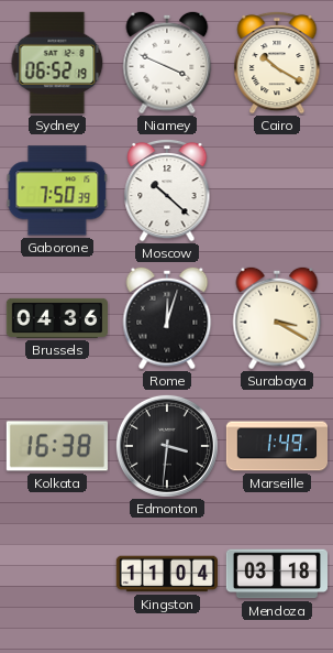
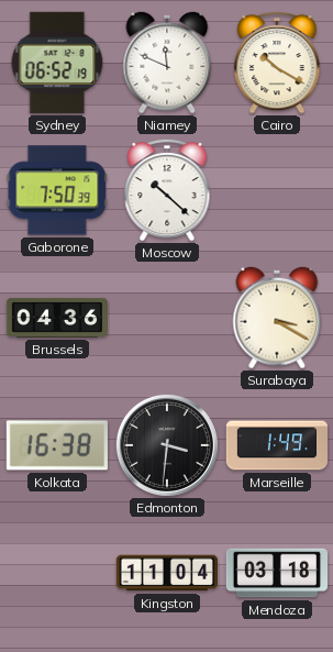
Niamey: 3:49 -> 11:49
Rome: 12:03 -> none
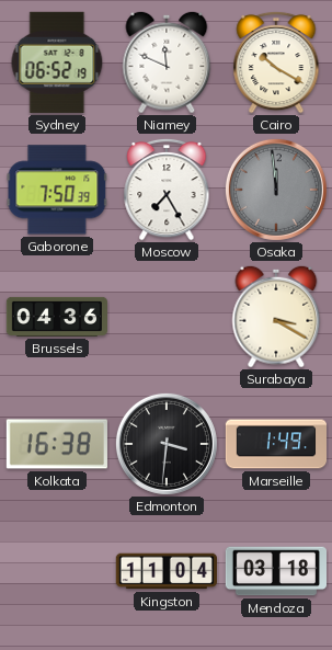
Moscow: 10:22 -> 7:25
Osaka: none -> 11:59
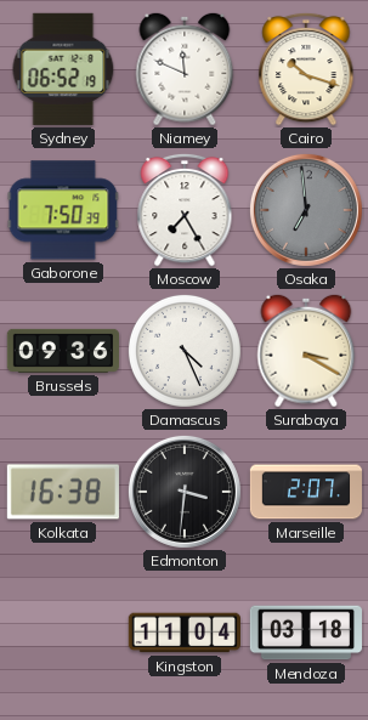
Cairo: 10:20 -> 10:18
Osaka: 11:59 -> 6:59
Brussels: 04:36 -> 09:36
Damascus: none -> 4:26
Marseille: 1:49 -> 2:07
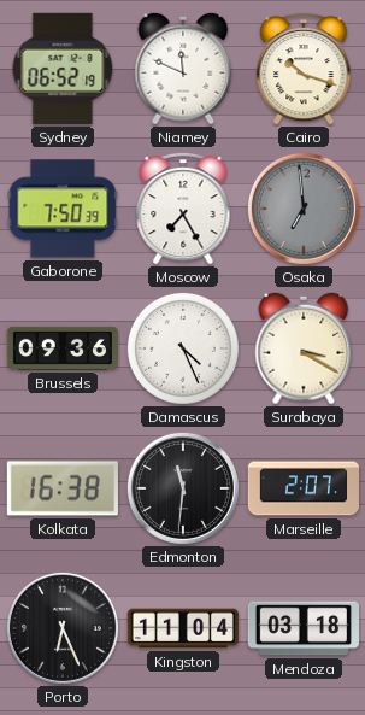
Edmonton: 3:31 -> 11:31
Porto: none -> 6:26
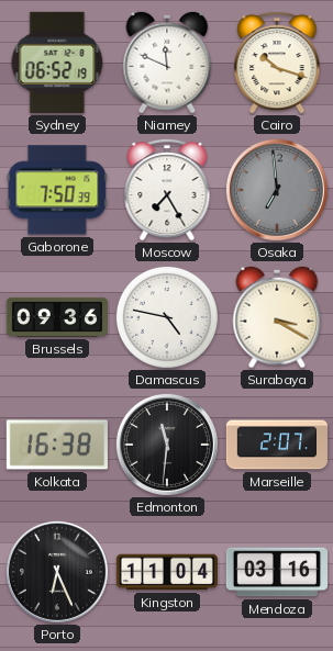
Damascus: 4:26 -> 4:47
Mendoza: 03:18 -> 03:16
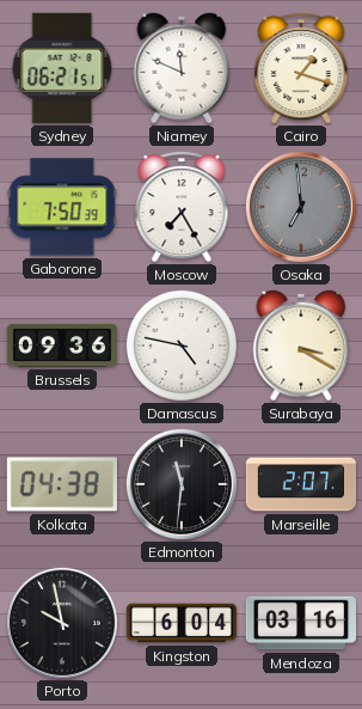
Sydney: 06:52 -> 06:21
Cairo: 10:18 -> 1:18
Kolkata: 16:38 -> 04:38
Porto: 6:26 -> 9:58
Kingston: 11:04 -> 6:04
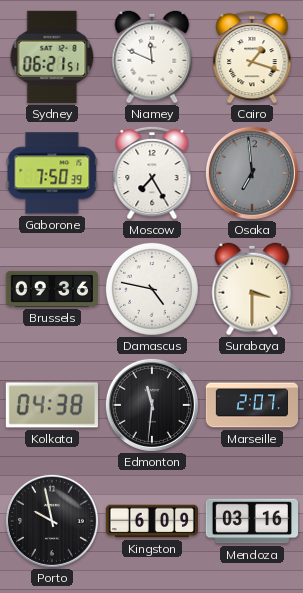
Surabaya: 3:20 -> 3:30
Kingston: 6:04 -> 6:09
